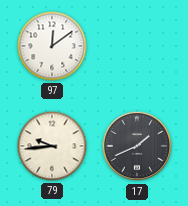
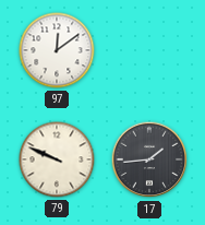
79: 9:44 -> 9:49
17: 1:41 -> 1:44
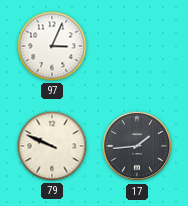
97: 12:09 -> 3:04
